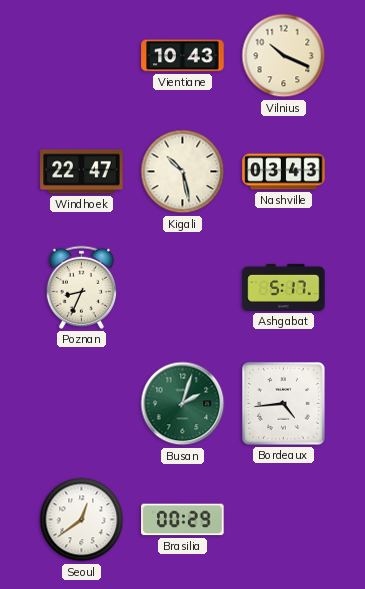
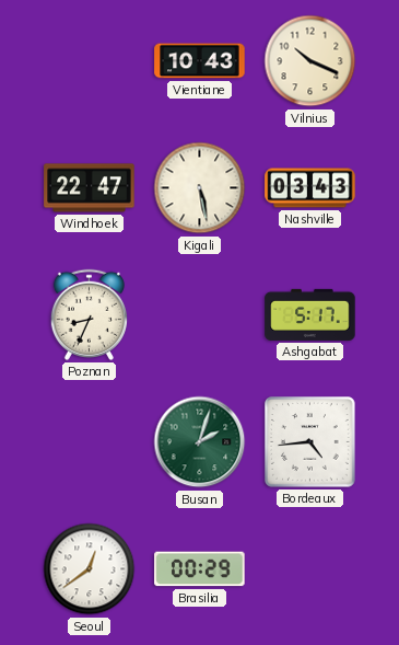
Kigali: 10:28 -> 5:28
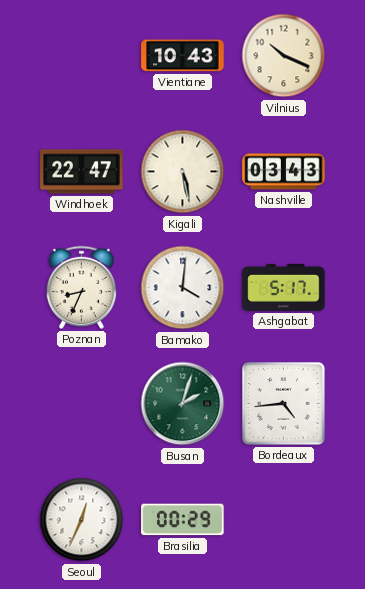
Bamako: none -> 4:01
Seoul: 12:39 -> 12:34
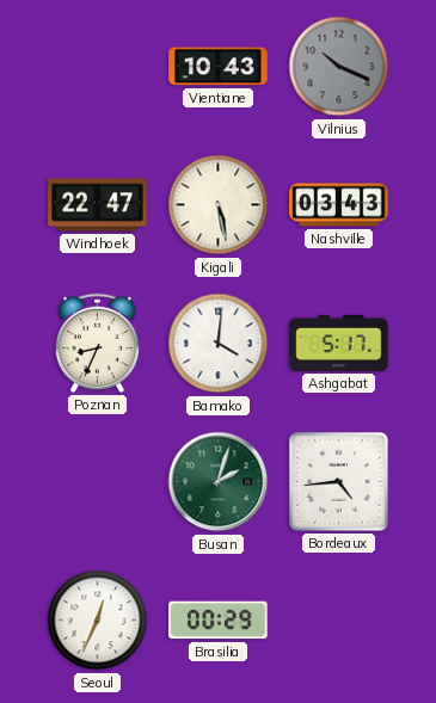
Vilnius dial: cream -> grey
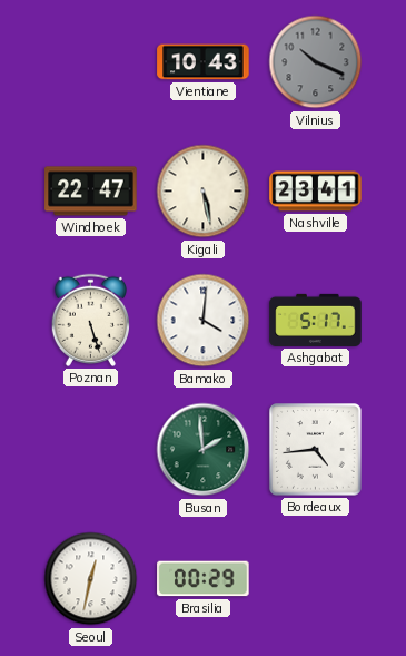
Nashville: 03:43 -> 23:41
Poznan: 8:34 -> 5:27
Busan: 2:03 -> 1:59
Seoul: 12:34 -> 12:32
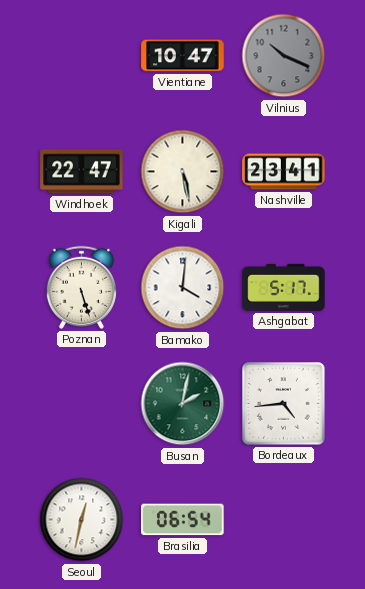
Vientiane: 10:43 -> 10:47
Busan: 1:59 -> 2:02
Brasilia: 00:29 -> 06:54
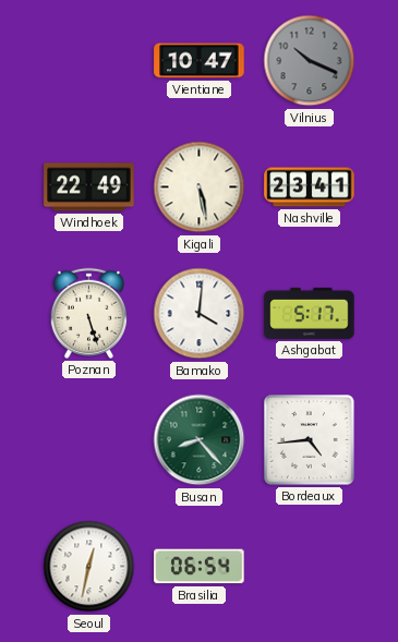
Windhoek: 22:47 -> 22:49
Busan: 2:02 -> 8:23
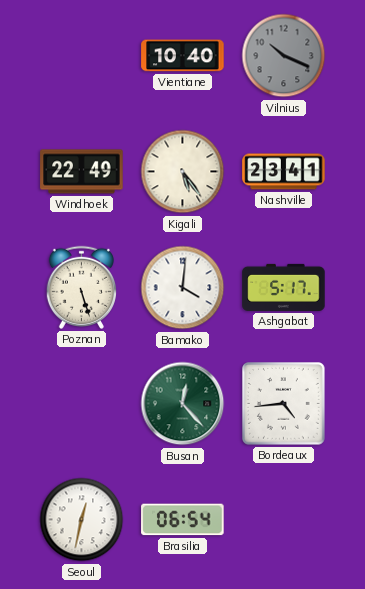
Vientiane: 10:47 -> 10:40
Kigali: 5:28 -> 5:24
Busan: 8:23 -> 12:23
